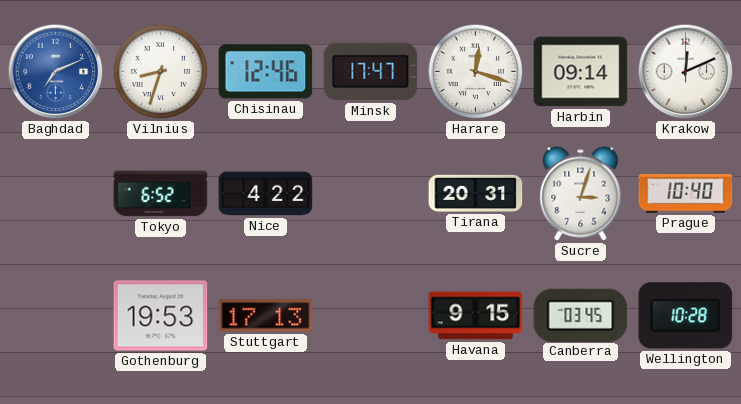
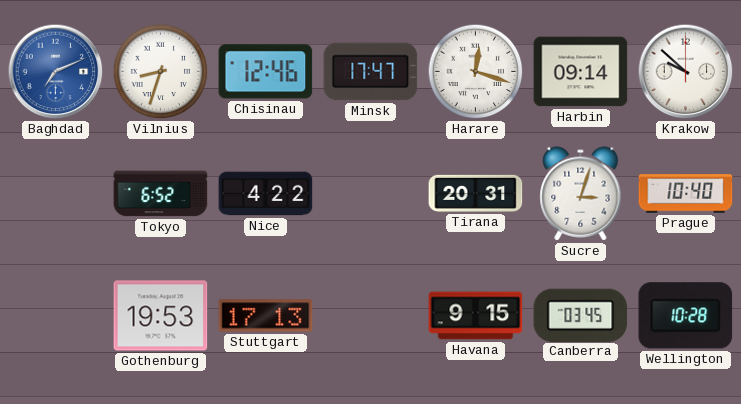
Krakow: 12:11 -> 9:52
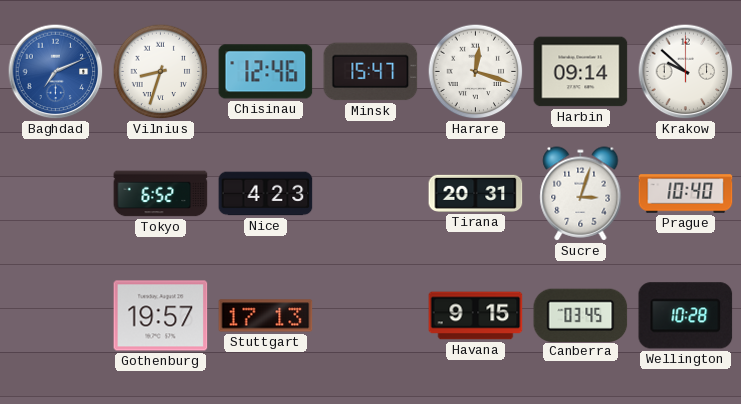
Minsk: 17:47 -> 15:47
Nice: 4:22 -> 4:23
Gothenburg: 19:53 -> 19:57
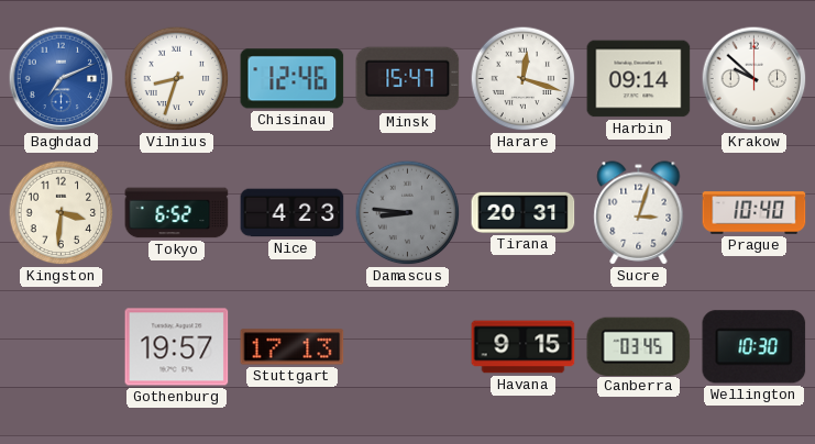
Kingston: none -> 3:31
Damascus: none -> 8:46
Wellington: 10:28 -> 10:30
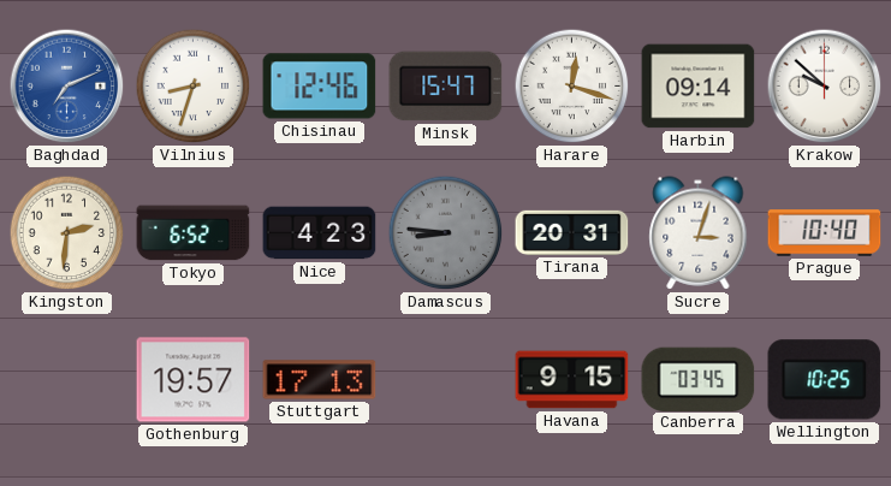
Kingston: 3:31 -> 2:31
Wellington: 10:30 -> 10:25
